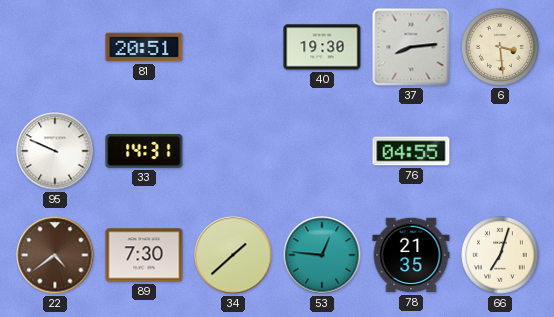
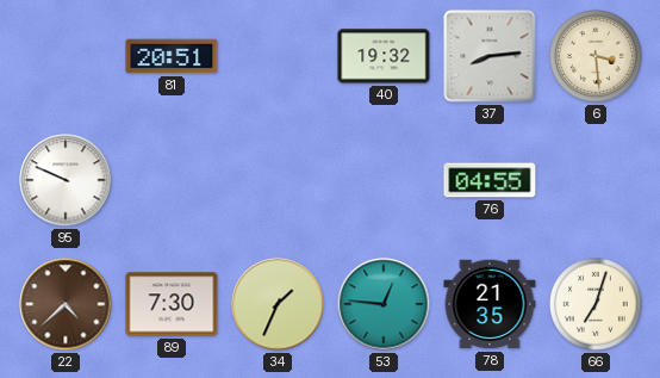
40: 19:30 -> 19:32
33: 14:31 -> none
22: 4:39 -> 4:38
34: 1:38 -> 1:34
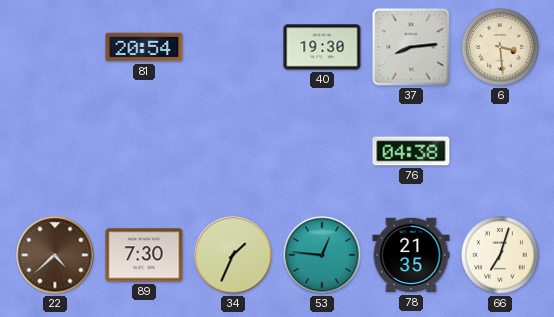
81: 20:51 -> 20:54
40: 19:32 -> 19:30
95: 9:49 -> none
76: 04:55 -> 04:38
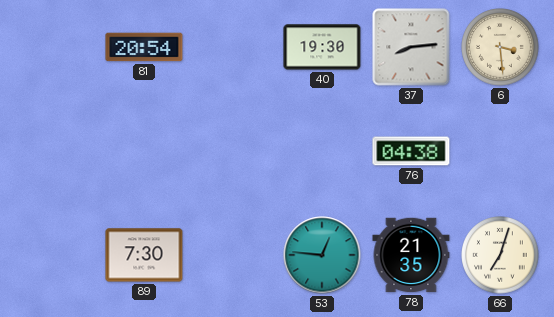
22: 4:38 -> none
34: 1:34 -> none
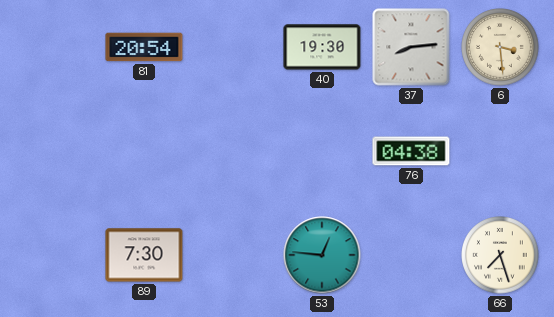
78: 21:35 -> none
66: 7:03 -> 7:27
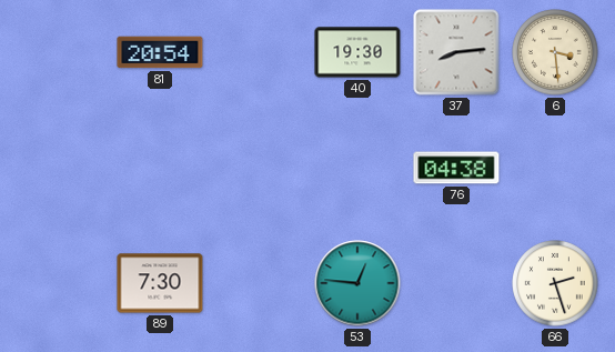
66: 7:27 -> 2:27
